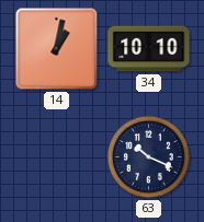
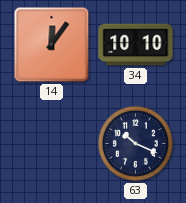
14: 1:02 -> 12:06
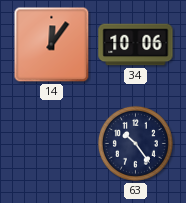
34: 10:10 -> 10:06
63: 10:19 -> 10:24
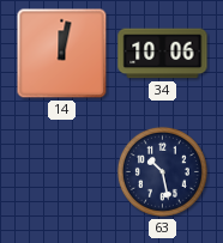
14: 12:06 -> 12:02
63: 10:24 -> 10:28
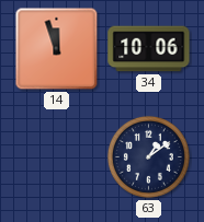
14: 12:02 -> 11:57
63: 10:28 -> 1:09
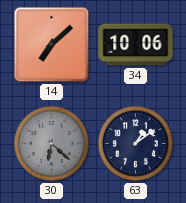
14: 11:57 -> 7:08
30: none -> 6:22
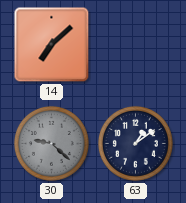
34: 10:06 -> none
30: 6:22 -> 9:22
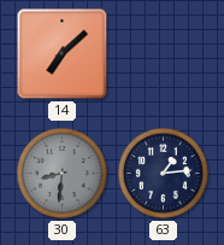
30: 9:22 -> 8:31
63: 1:09 -> 1:14
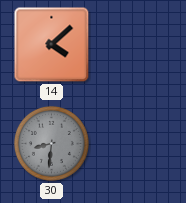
14: 7:08 -> 4:08
63: 1:14 -> none
